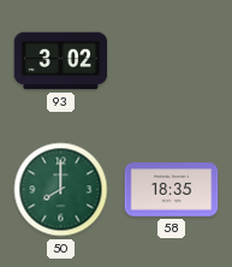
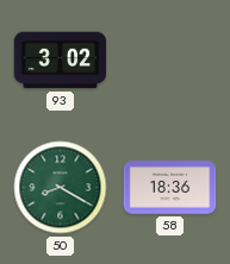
50: 8:00 -> 8:20
58: 18:35 -> 18:36
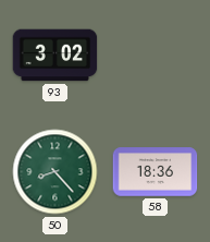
50: 8:20 -> 8:23
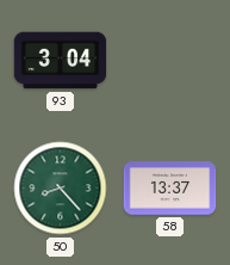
93: 3:02 -> 3:04
58: 18:36 -> 13:37
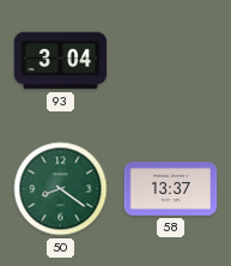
50: 8:23 -> 8:21
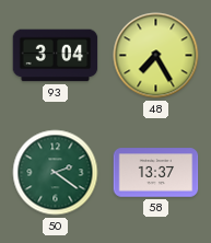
48: none -> 7:25
50: 8:21 -> 2:21
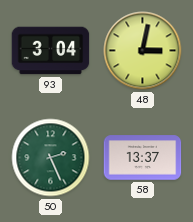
48: 7:25 -> 3:02
50: 2:21 -> 2:26
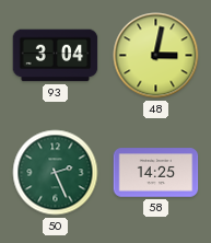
58: 13:37 -> 14:25
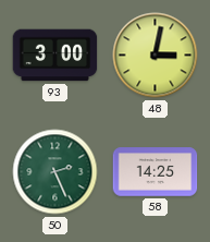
93: 3:04 -> 3:00
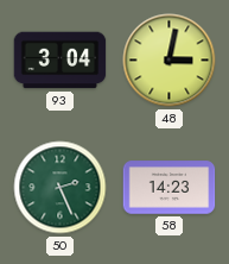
93: 3:00 -> 3:04
58: 14:25 -> 14:23
